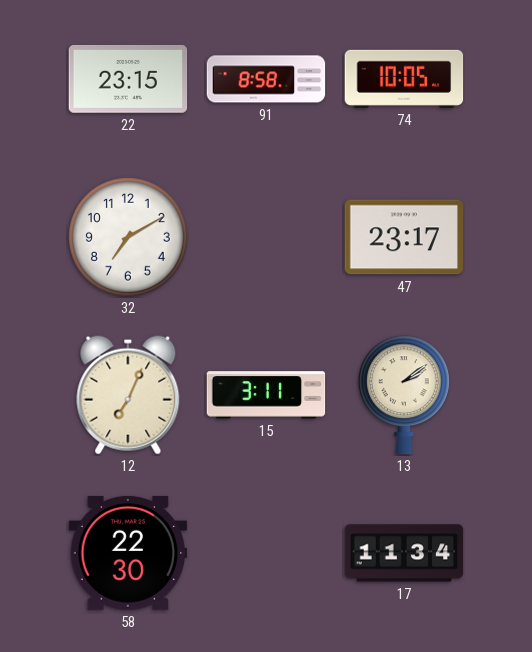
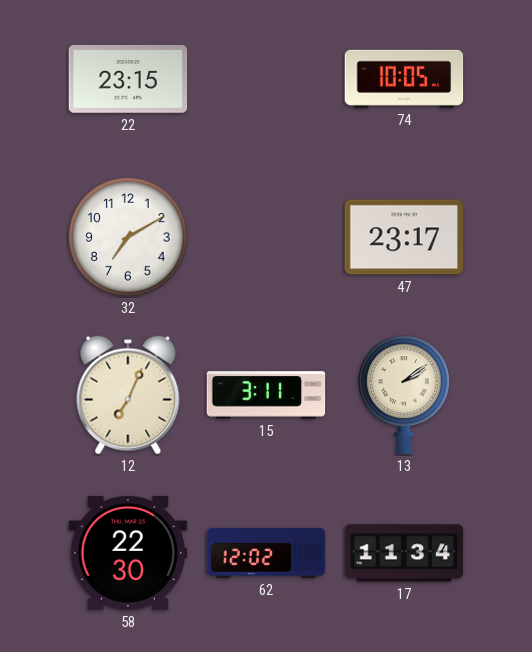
91: 8:58 -> none
62: none -> 12:02
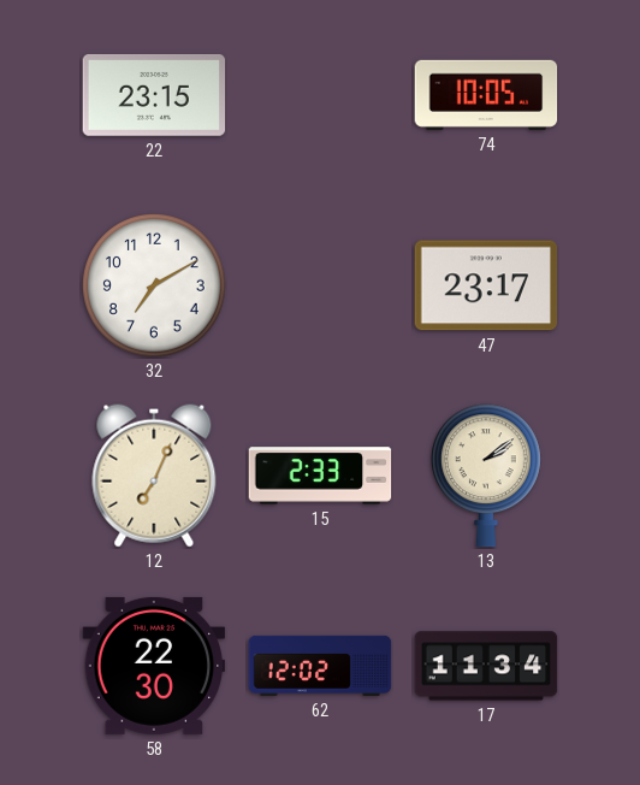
15: 3:11 -> 2:33
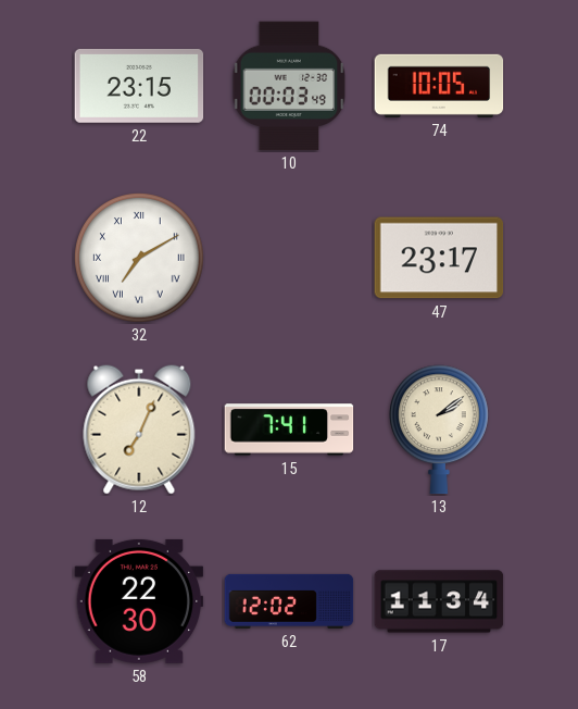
10: none -> 00:03
32 numerals: Arabic -> Roman
15: 2:33 -> 7:41
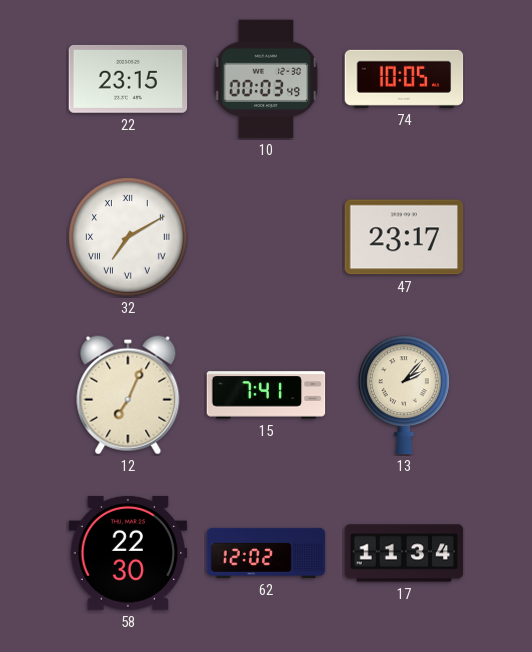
13: 2:09 -> 2:07
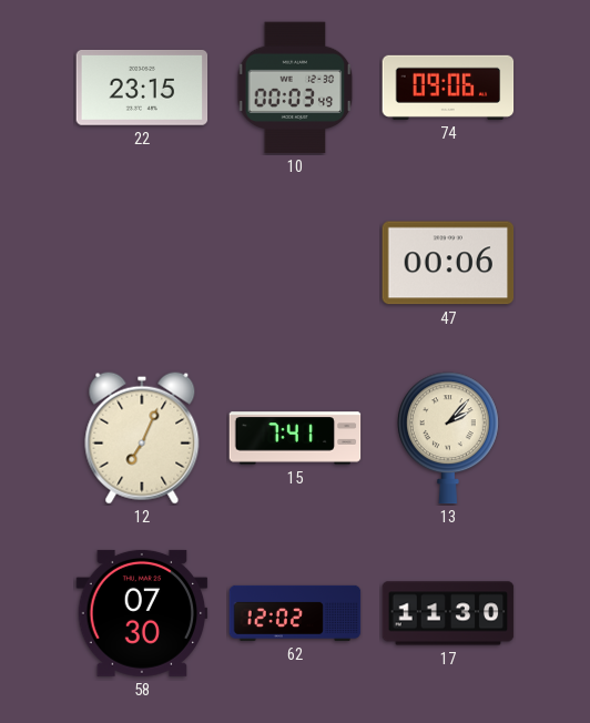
74: 10:05 -> 09:06
32: 7:10 -> none
47: 23:17 -> 00:06
58: 22:30 -> 07:30
17: 11:34 -> 11:30
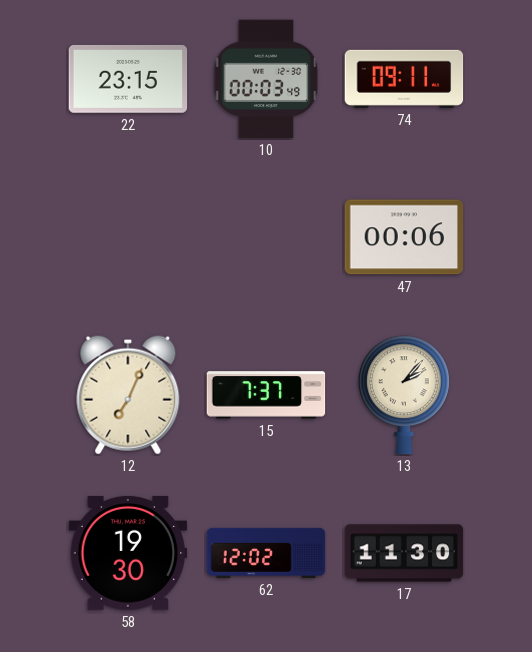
74: 09:06 -> 09:11
15: 7:41 -> 7:37
58: 07:30 -> 19:30
